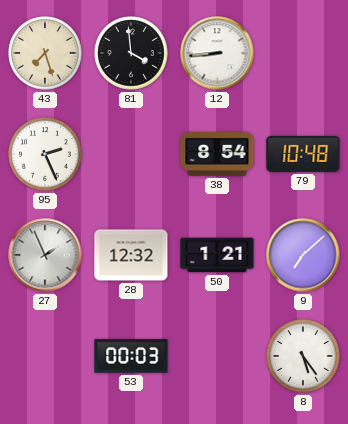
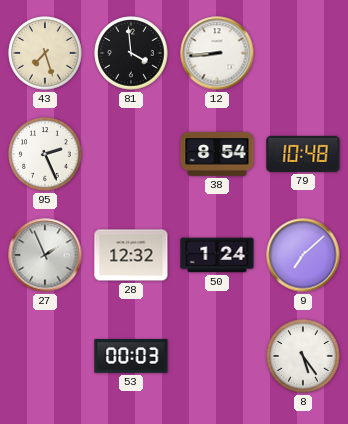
50: 1:21 -> 1:24
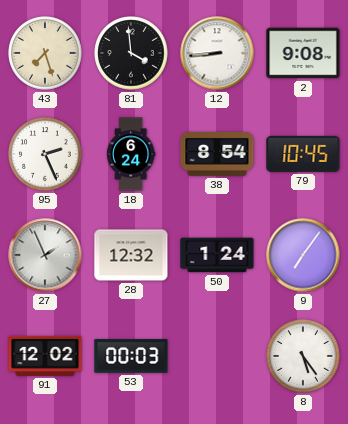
2: none -> 9:08
18: none -> 6:24
79: 10:48 -> 10:45
9: 7:08 -> 7:06
91: none -> 12:02
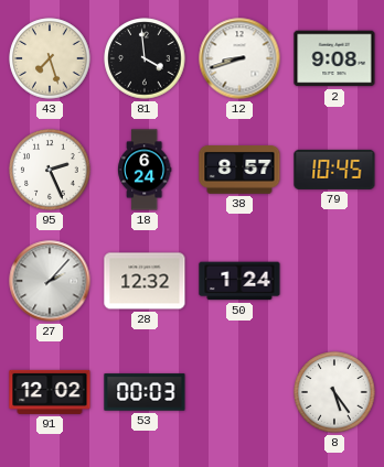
12: 8:44 -> 8:42
38: 8:54 -> 8:57
27: 1:56 -> 2:07
9: 7:06 -> none
